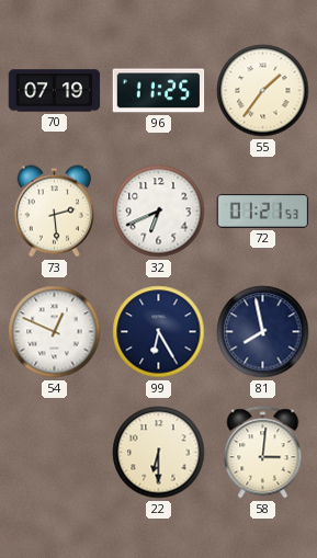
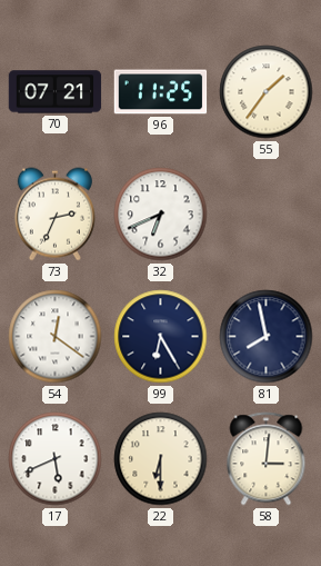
70: 07:19 -> 07:21
73: 2:29 -> 2:34
72: 01:21 -> none
54: 12:49 -> 12:21
17: none -> 5:41
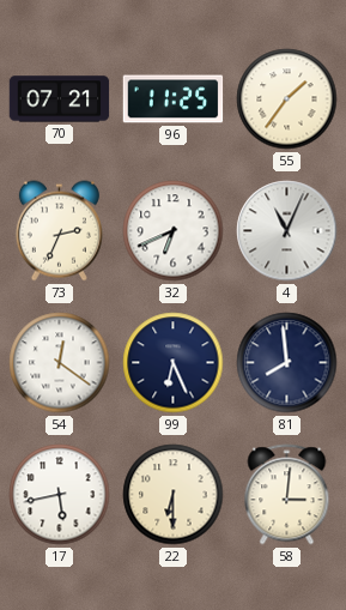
4: none -> 11:04
99: 6:25 -> 6:26
81: 7:58 -> 7:59
17: 5:41 -> 5:43
